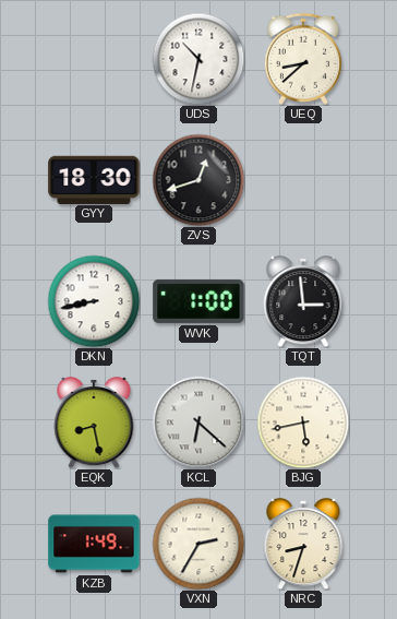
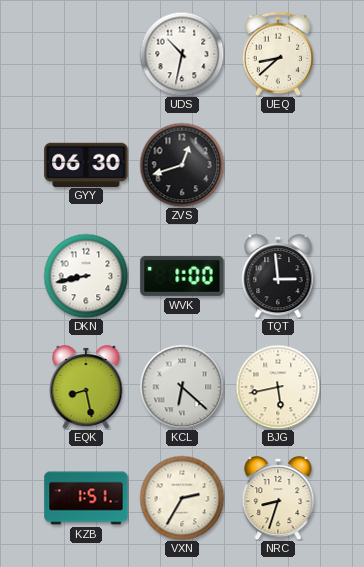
GYY: 18:30 -> 06:30
KZB: 1:49 -> 1:51
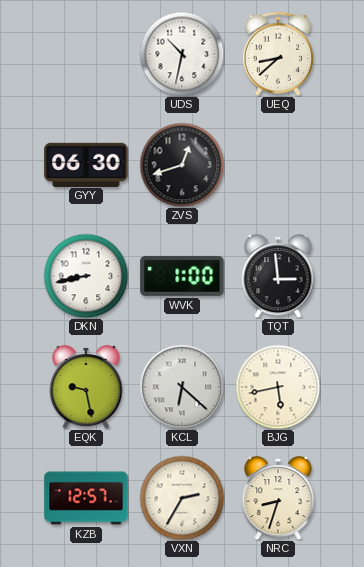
EQK: 8:28 -> 9:28
KZB: 1:51 -> 12:57
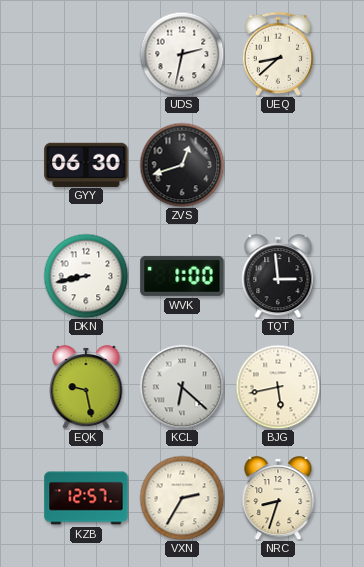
UDS: 10:32 -> 2:32
